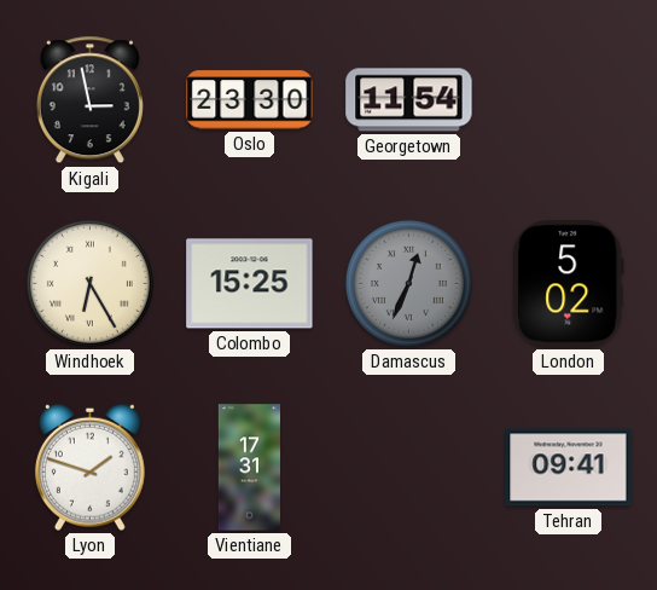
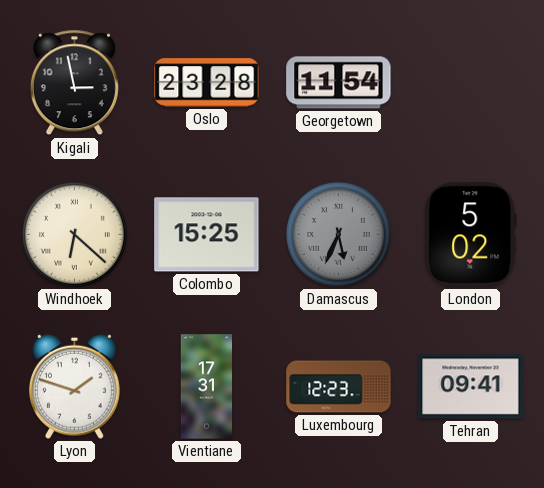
Oslo: 23:30 -> 23:28
Windhoek: 6:25 -> 6:22
Damascus: 12:34 -> 5:34
Luxembourg: none -> 12:23
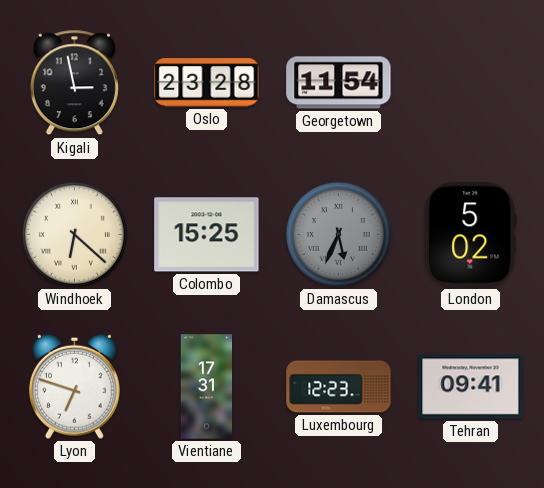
Lyon: 1:48 -> 6:48
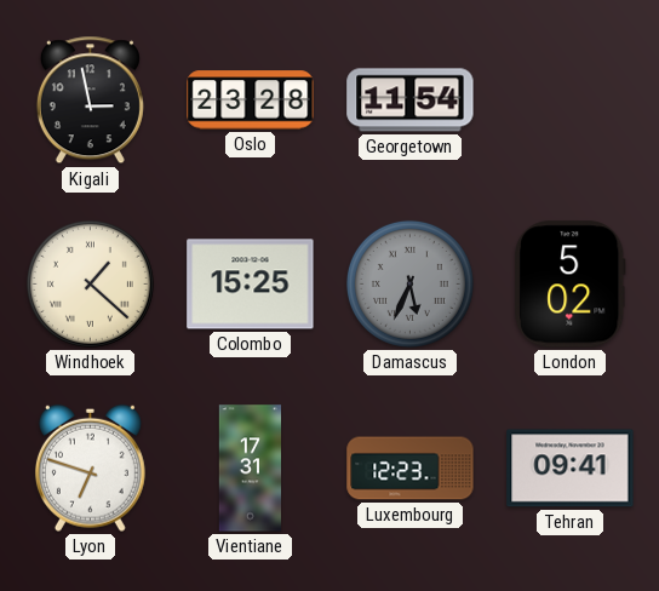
Windhoek: 6:22 -> 1:22
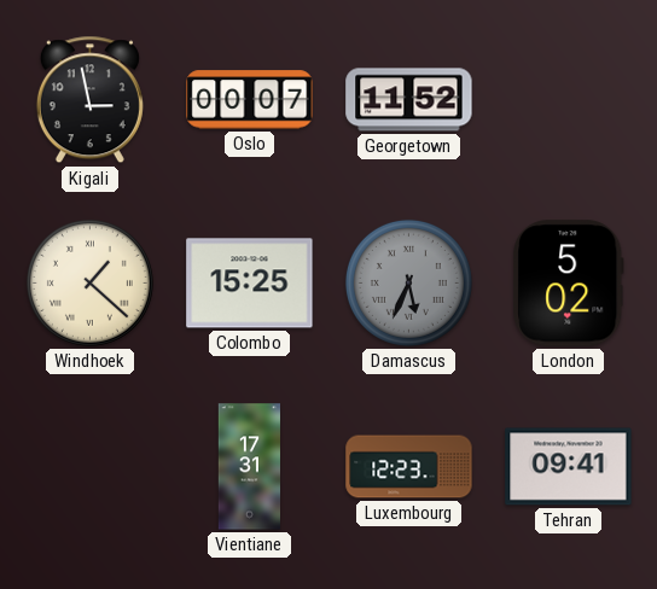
Oslo: 23:28 -> 00:07
Georgetown: 11:54 -> 11:52
Lyon: 6:48 -> none
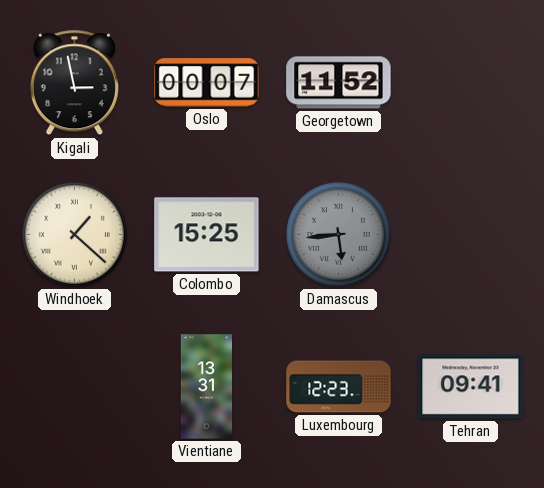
Damascus: 5:34 -> 5:44
London: 5:02 -> none
Vientiane: 17:31 -> 13:31
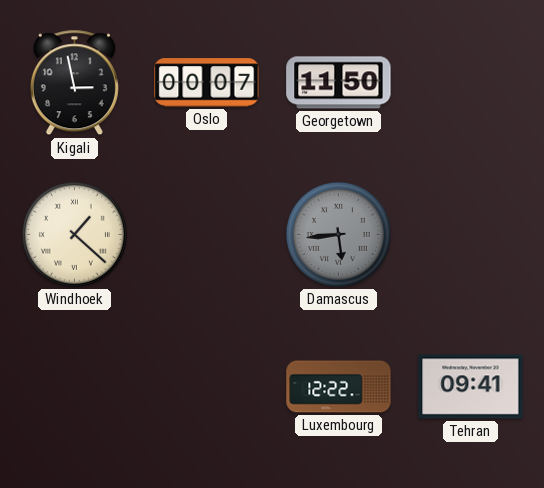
Georgetown: 11:52 -> 11:50
Colombo: 15:25 -> none
Vientiane: 13:31 -> none
Luxembourg: 12:23 -> 12:22
